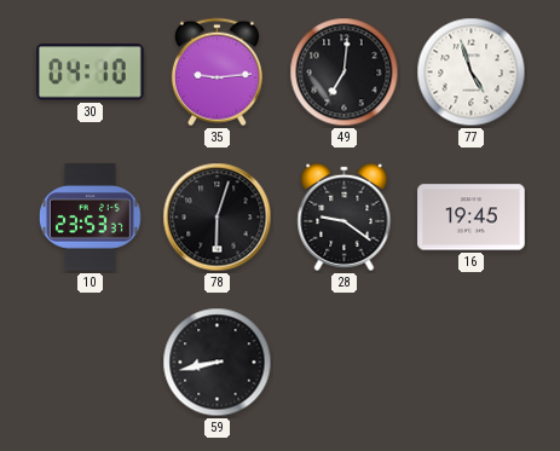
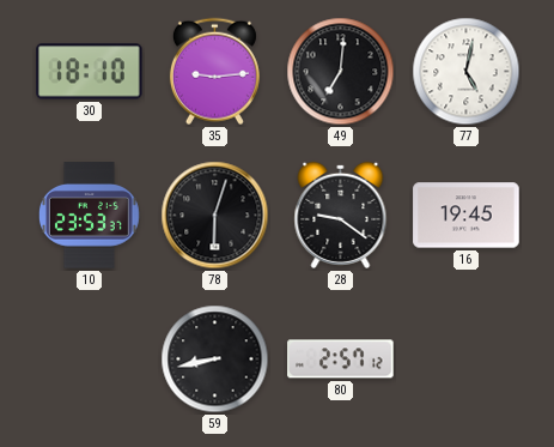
30: 04:10 -> 18:10
77: 4:57 -> 5:02
80: none -> 2:57
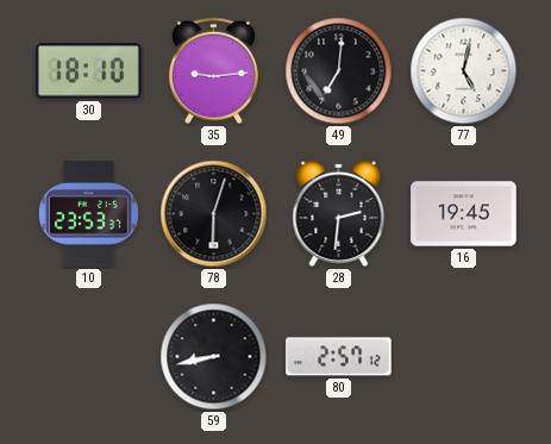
28: 9:21 -> 2:31
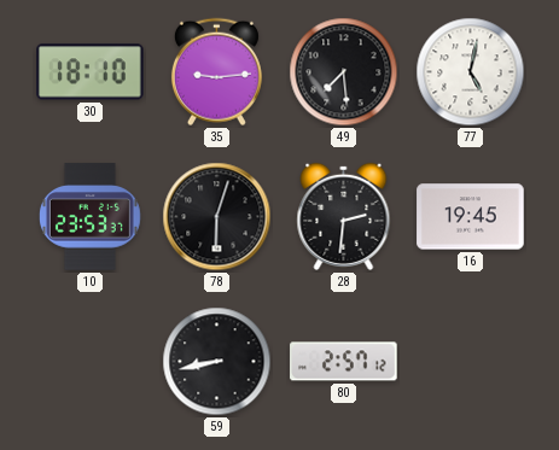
49: 7:01 -> 7:29
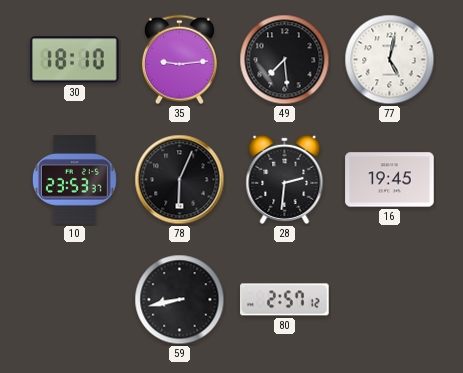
78: 6:03 -> 6:04
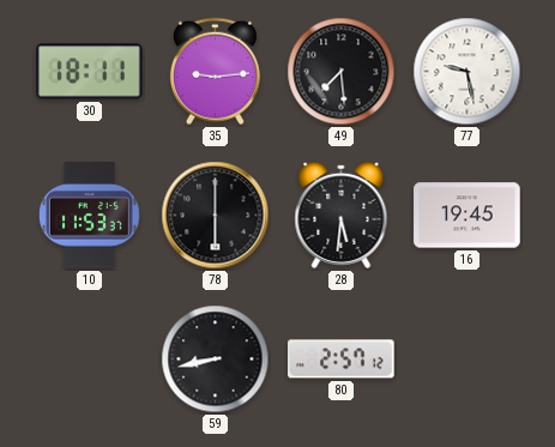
30: 18:10 -> 18:11
77: 5:02 -> 9:28
10: 23:53 -> 11:53
78: 6:04 -> 6:00
28: 2:31 -> 5:31
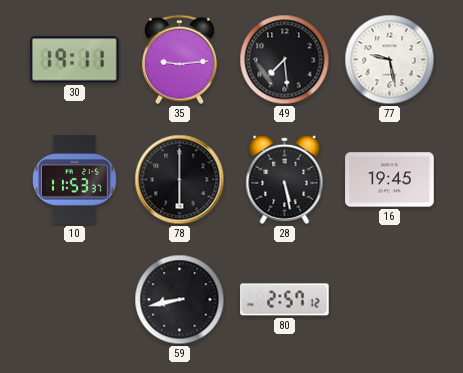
30: 18:11 -> 19:11
28: 5:31 -> 5:28
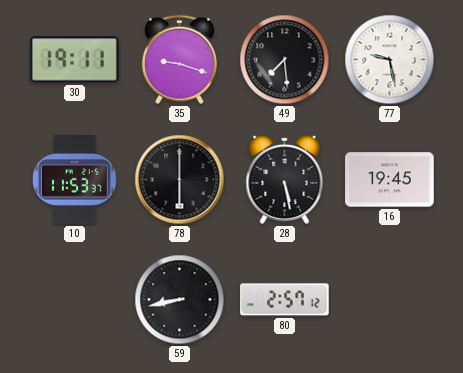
35: 9:14 -> 9:18
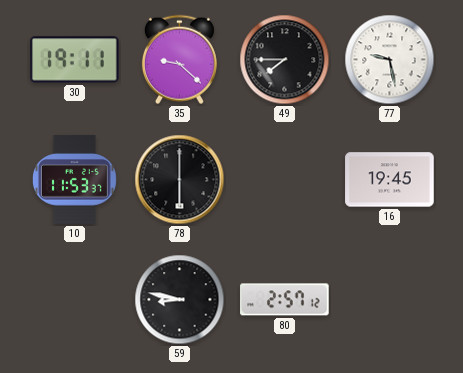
35: 9:18 -> 9:22
49: 7:29 -> 7:45
28: 5:28 -> none
59: 8:43 -> 8:47
